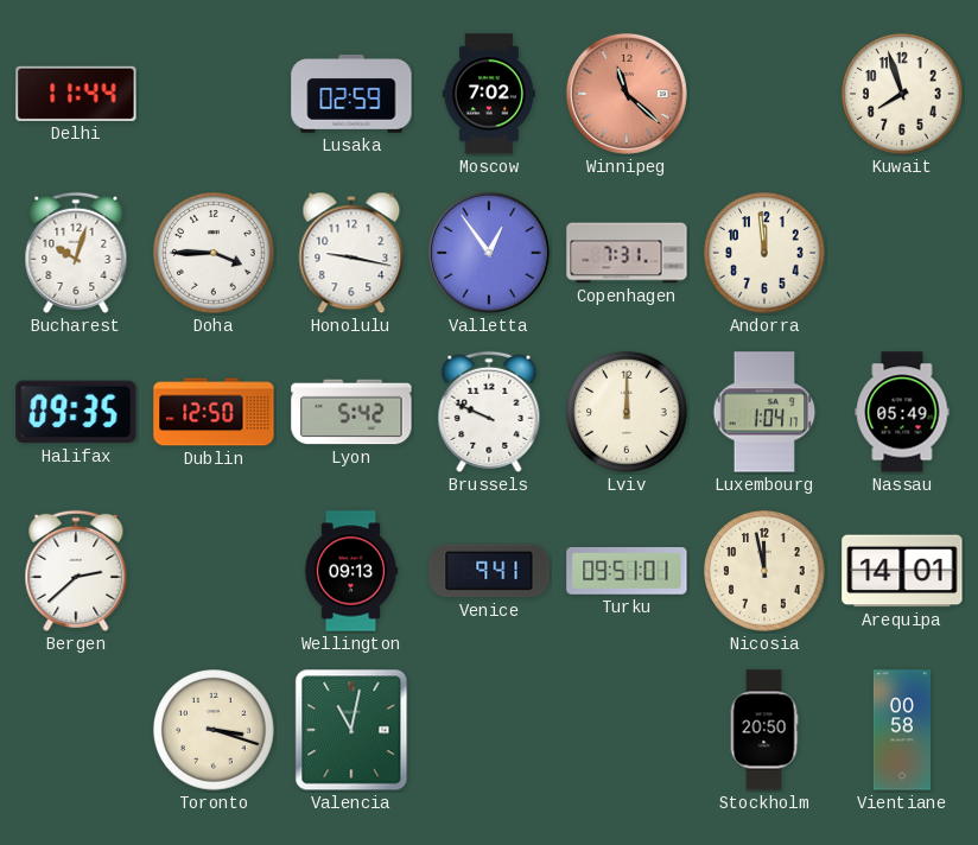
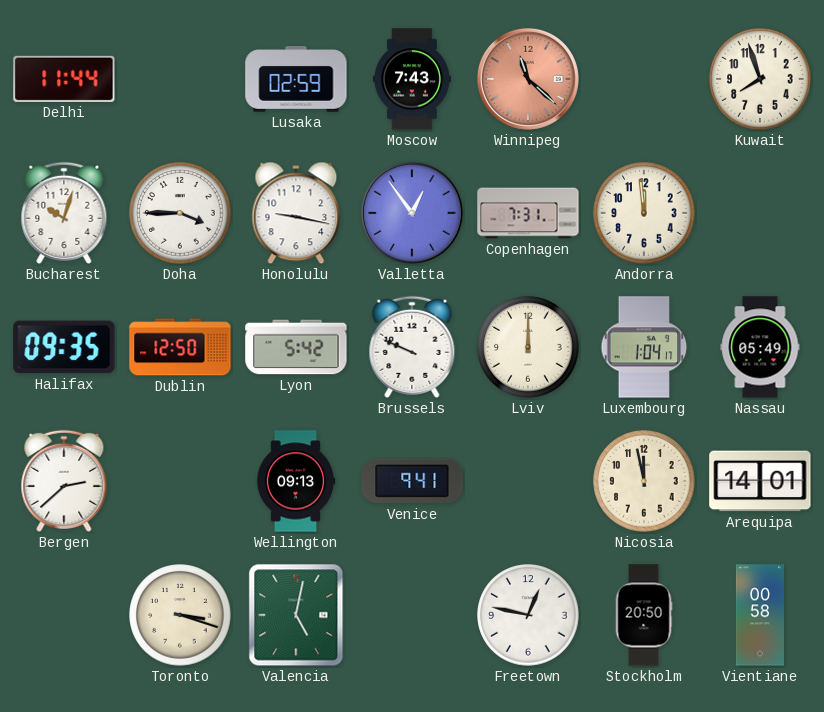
Moscow: 7:02 -> 7:43
Turku: 09:51 -> none
Valencia: 11:02 -> 5:02
Freetown: none -> 12:47
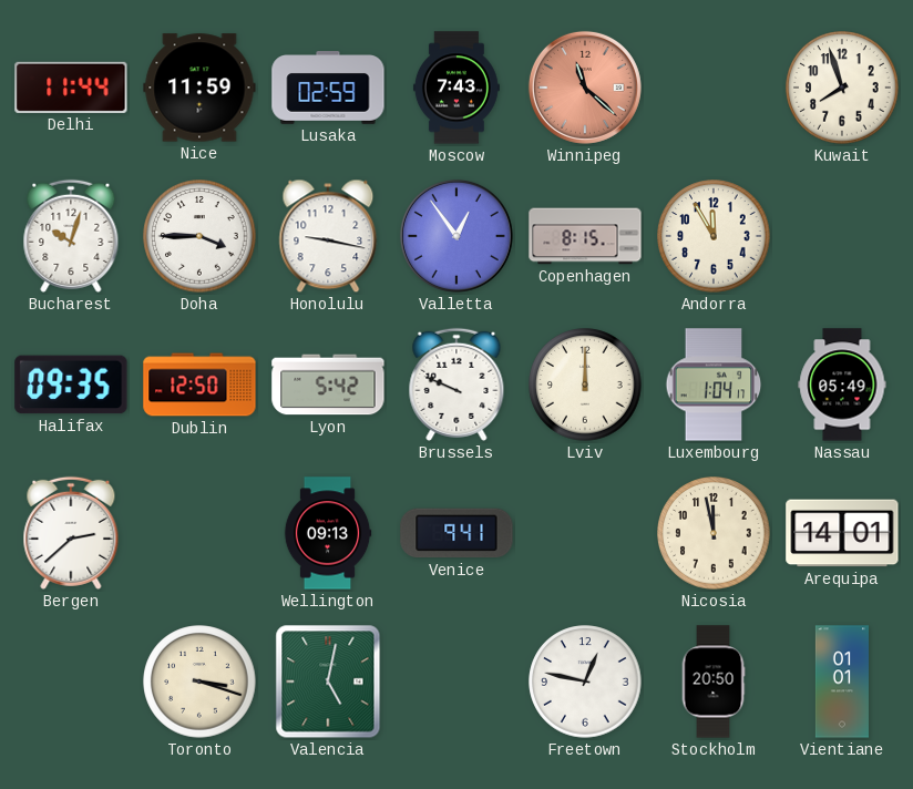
Nice: none -> 11:59
Copenhagen: 7:31 -> 8:15
Andorra: 11:59 -> 11:55
Vientiane: 00:58 -> 01:01
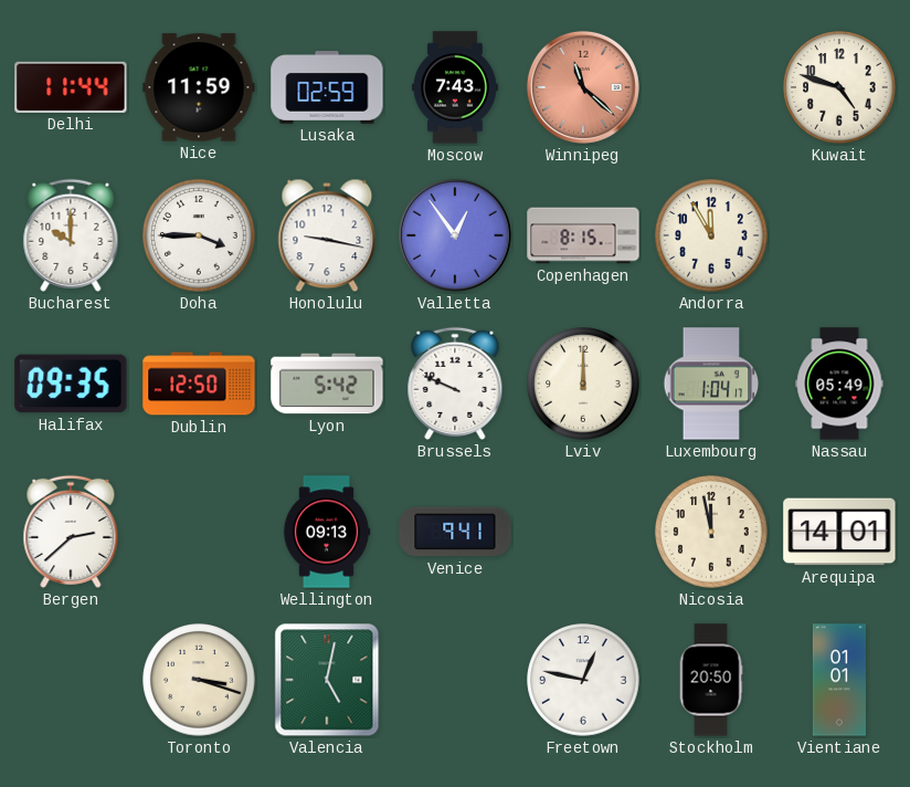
Kuwait: 7:57 -> 4:48
Bucharest: 10:03 -> 10:00
